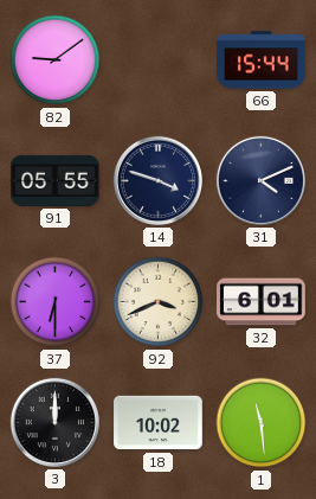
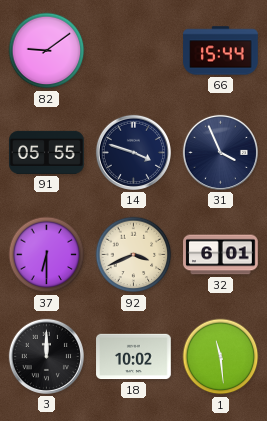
31: 4:11 -> 3:56
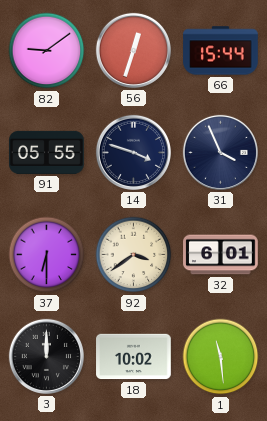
56: none -> 12:33
92: 3:41 -> 3:39
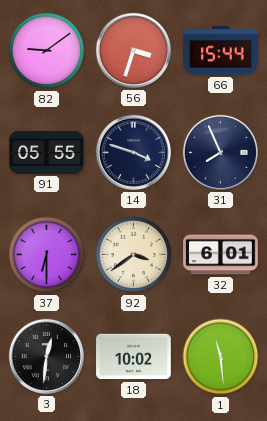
56: 12:33 -> 3:33
31: 3:56 -> 7:56
3: 12:00 -> 12:31
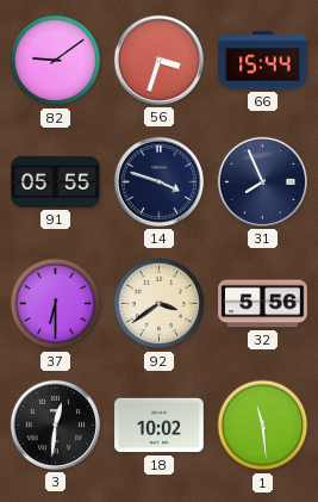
32: 6:01 -> 5:56
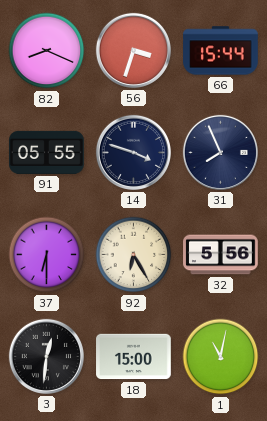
82: 9:09 -> 8:19
92: 3:39 -> 6:25
18: 10:02 -> 15:00
1: 11:29 -> 11:02
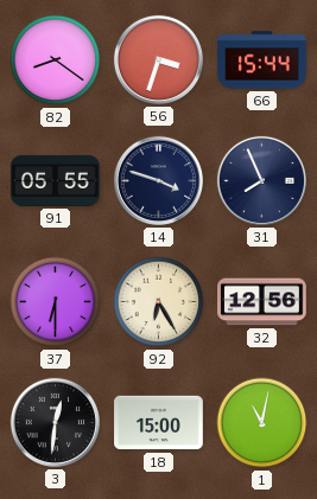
82: 8:19 -> 8:21
32: 5:56 -> 12:56
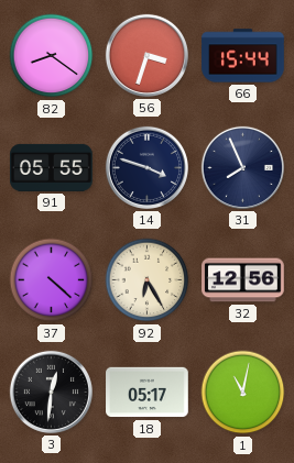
37: 6:30 -> 4:22
18: 15:00 -> 05:17
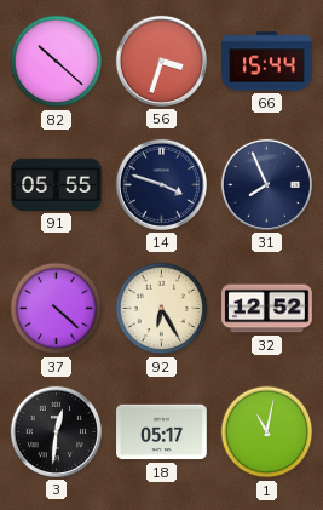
82: 8:21 -> 10:22
32: 12:56 -> 12:52
